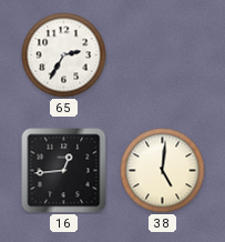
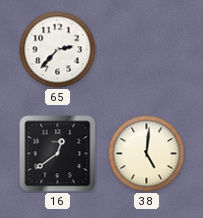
65: 2:35 -> 2:37
16: 12:44 -> 12:39
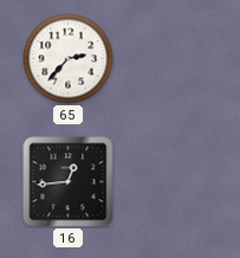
16: 12:39 -> 12:44
38: 5:01 -> none
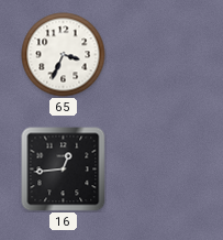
65: 2:37 -> 3:34
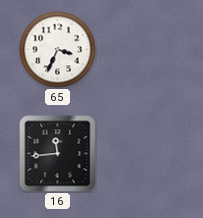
16: 12:44 -> 11:44
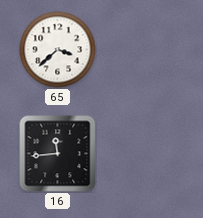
65: 3:34 -> 3:38
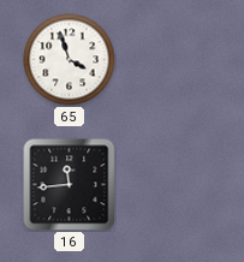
65: 3:38 -> 3:57
